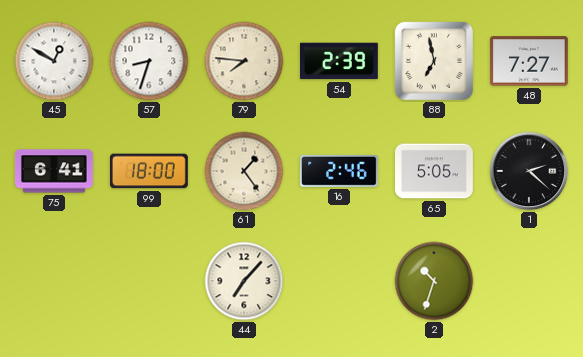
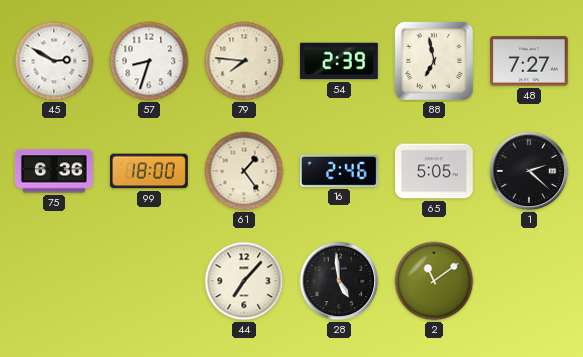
45: 12:50 -> 2:50
75: 6:41 -> 6:36
28: none -> 4:59
2: 10:33 -> 11:09
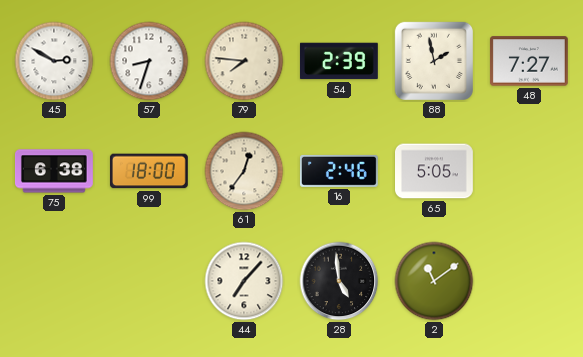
88: 6:58 -> 1:58
75: 6:36 -> 6:38
61: 1:24 -> 12:36
1: 2:22 -> none
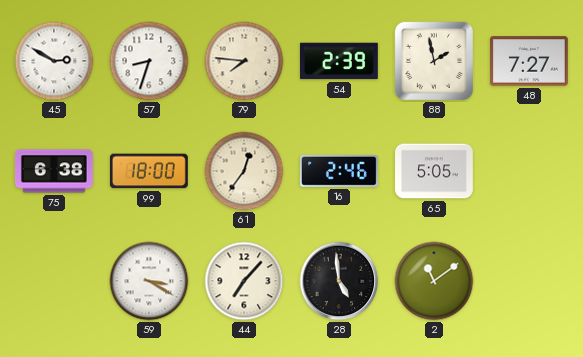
59: none -> 3:20
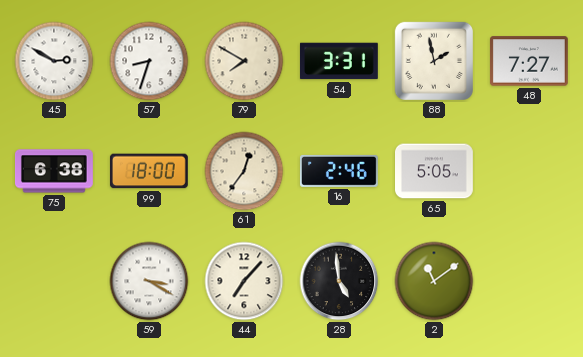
79: 7:46 -> 7:50
54: 2:39 -> 3:31
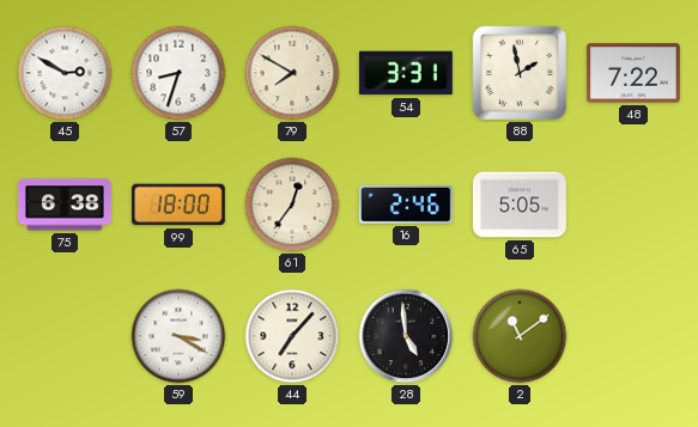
48: 7:27 -> 7:22
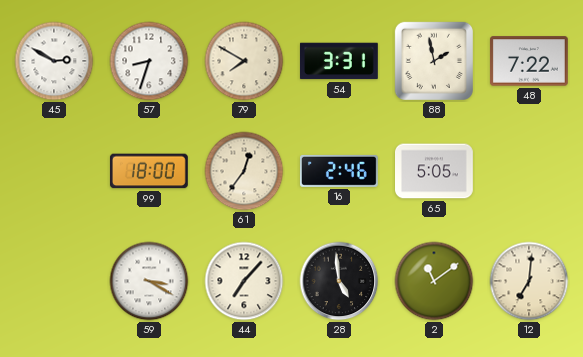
75: 6:38 -> none
12: none -> 7:01
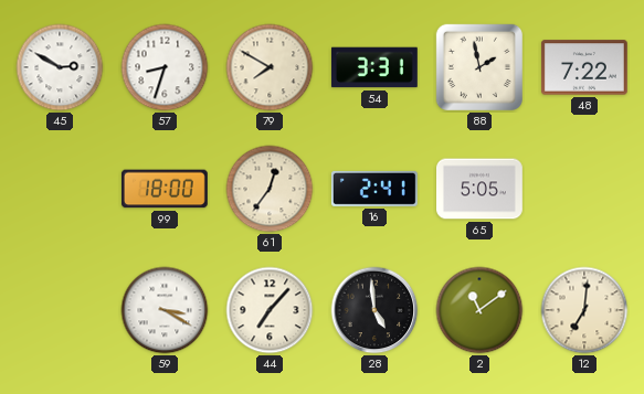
16: 2:46 -> 2:41
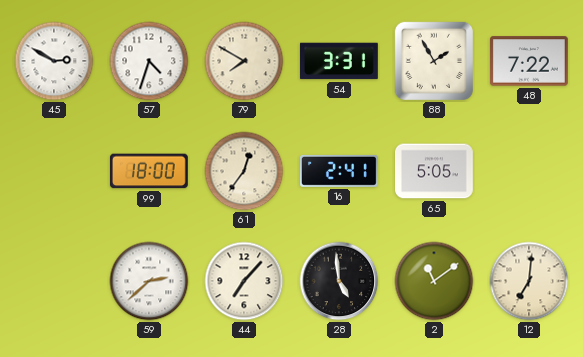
57: 8:33 -> 4:33
88: 1:58 -> 1:55
59: 3:20 -> 2:38
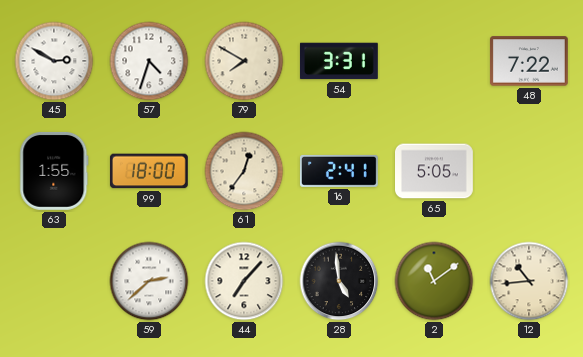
88: 1:55 -> none
63: none -> 1:55
12: 7:01 -> 10:44
